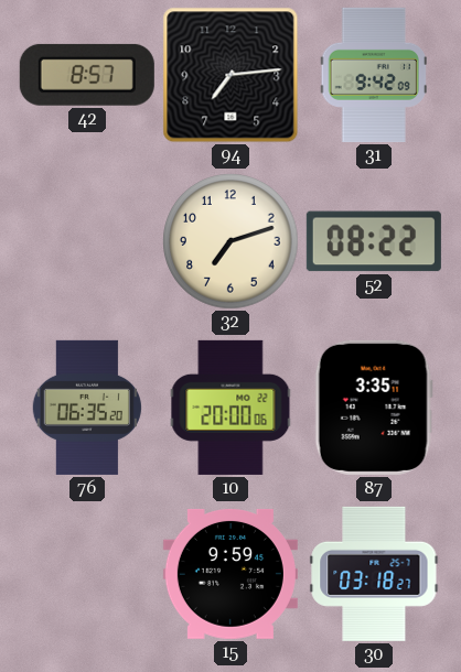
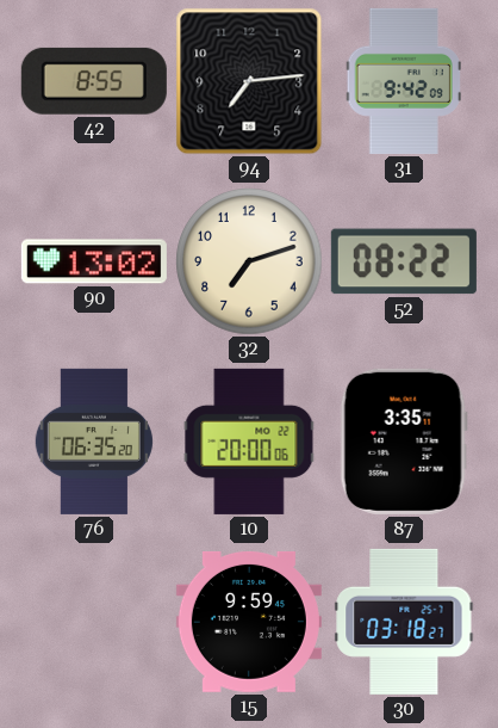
42: 8:57 -> 8:55
90: none -> 13:02
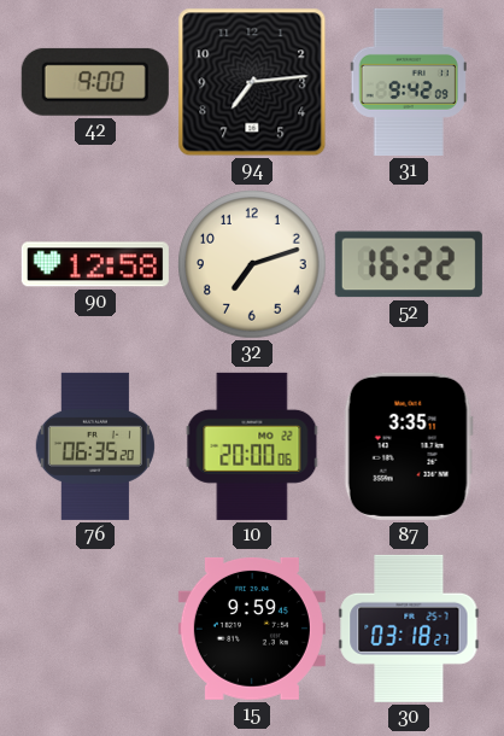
42: 8:55 -> 9:00
90: 13:02 -> 12:58
52: 08:22 -> 16:22
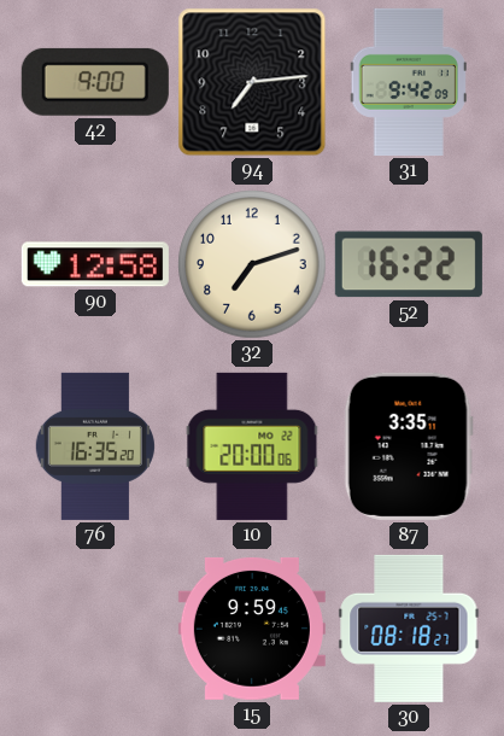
76: 06:35 -> 16:35
30: 03:18 -> 08:18
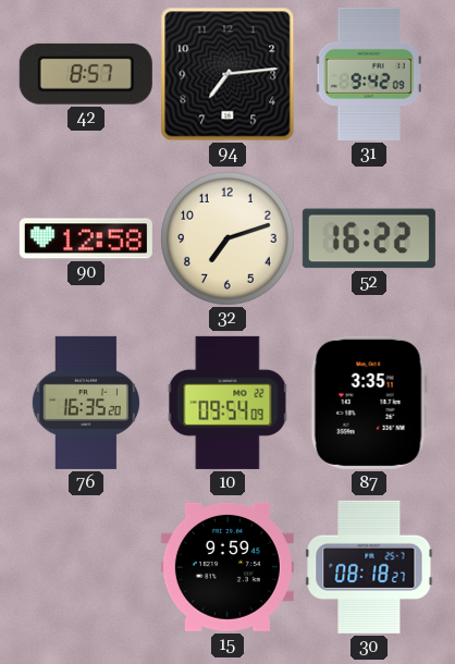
42: 9:00 -> 8:57
10: 20:00 -> 09:54
